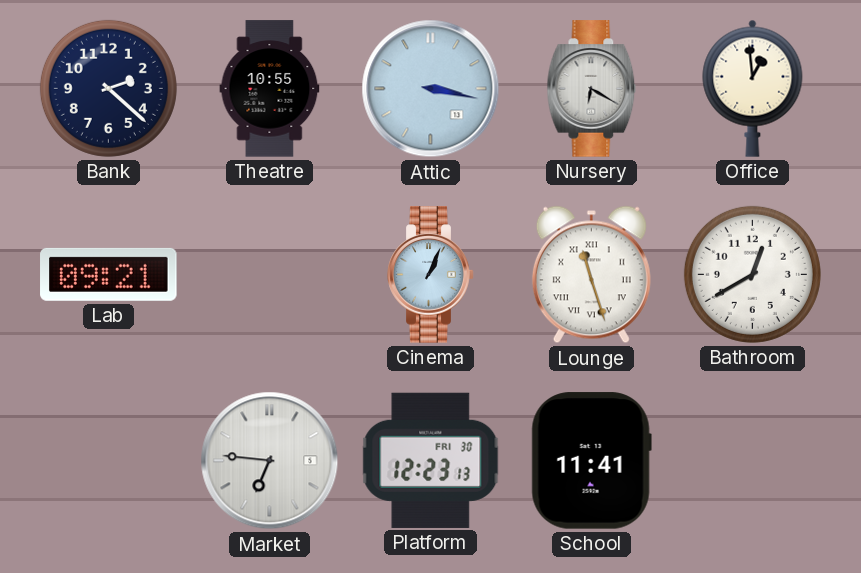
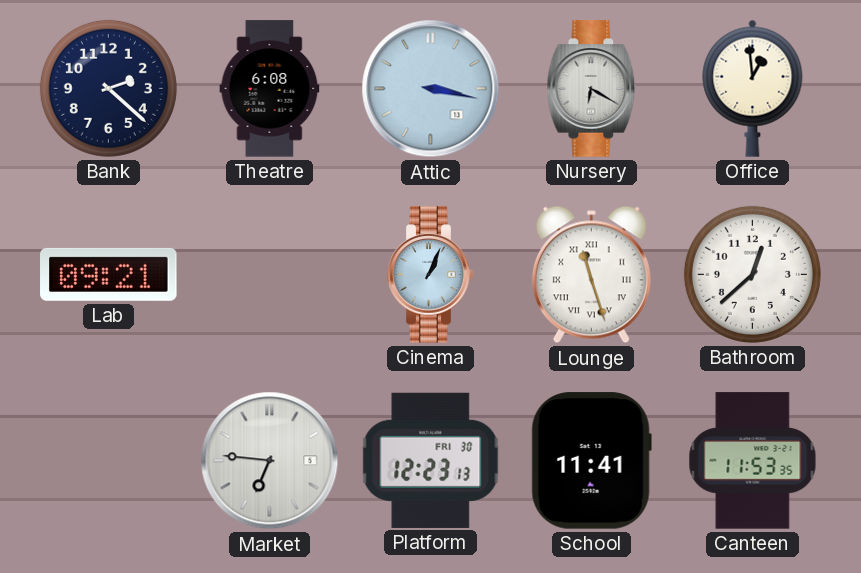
Theatre: 10:55 -> 6:08
Bathroom: 12:40 -> 12:38
Canteen: none -> 11:53
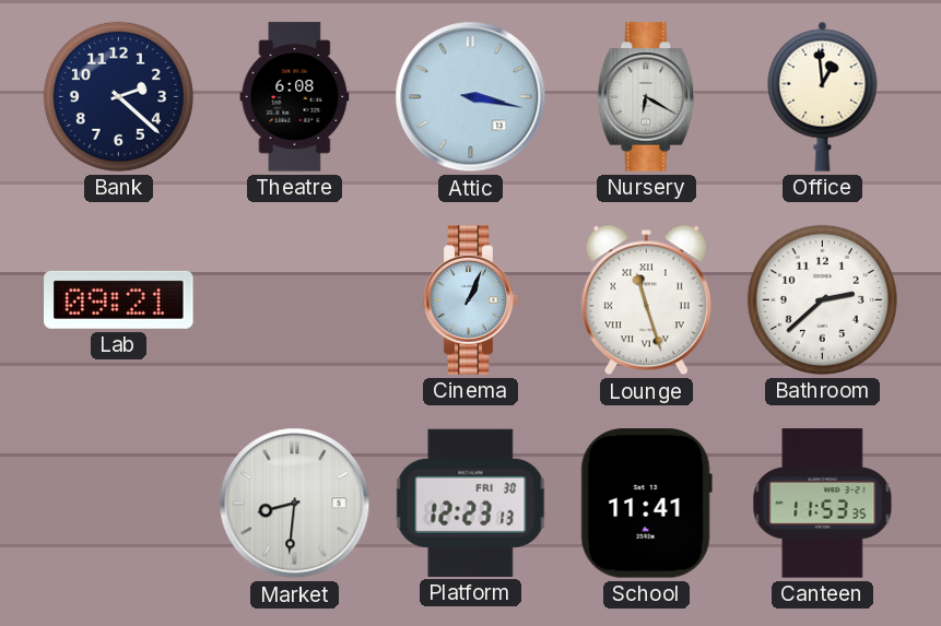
Bathroom: 12:38 -> 2:38
Market: 6:46 -> 8:31
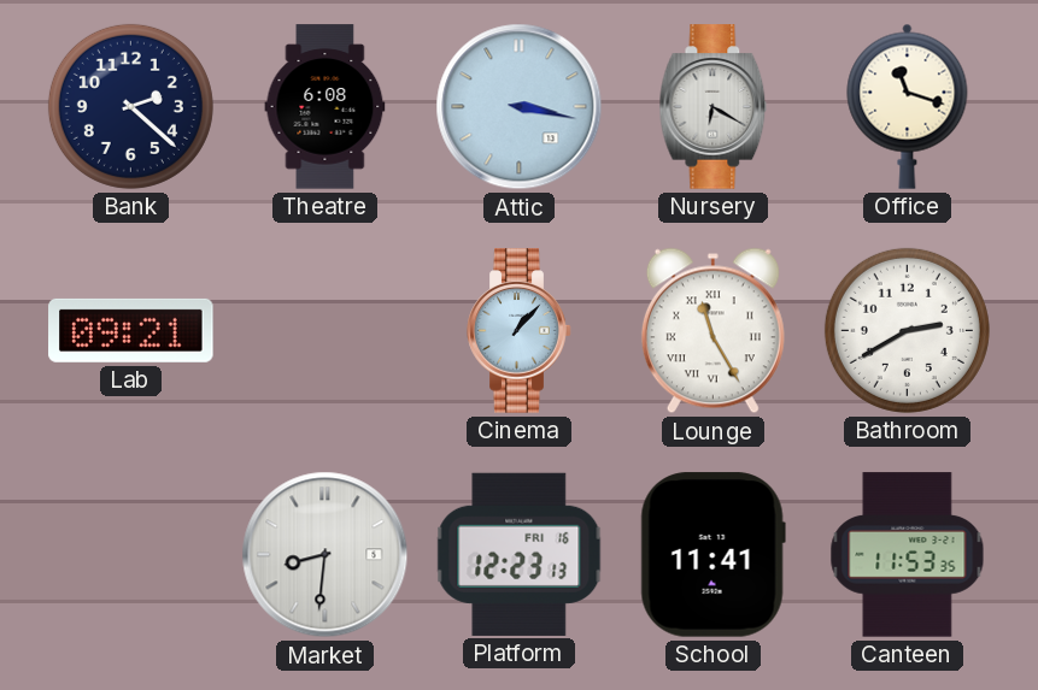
Office: 12:59 -> 11:18
Cinema: 1:04 -> 1:07
Lounge: 11:27 -> 11:25
Bathroom: 2:38 -> 2:40
Platform date: FRI 30 -> FRI 16
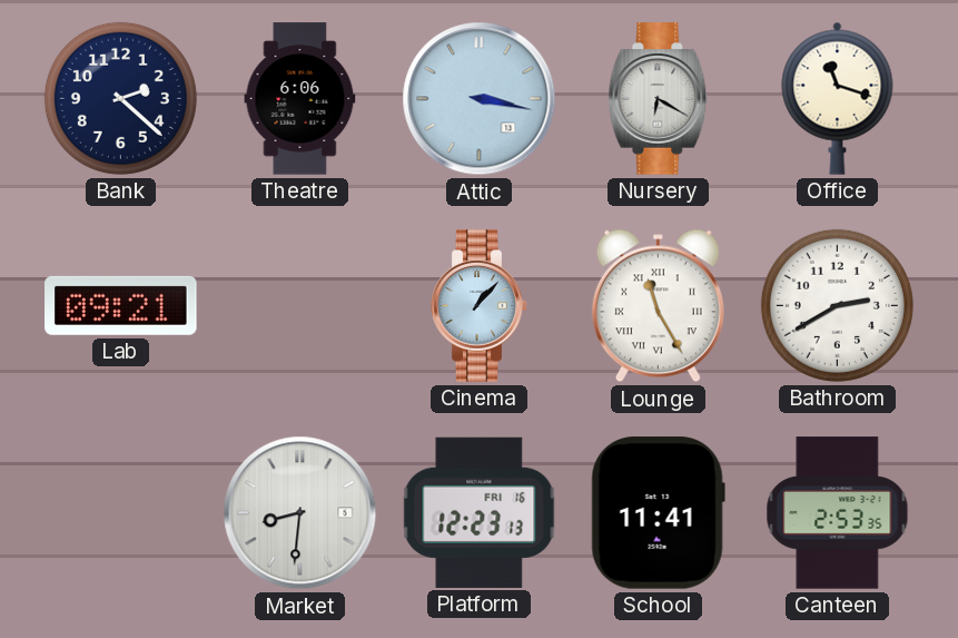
Theatre: 6:08 -> 6:06
Canteen: 11:53 -> 2:53
